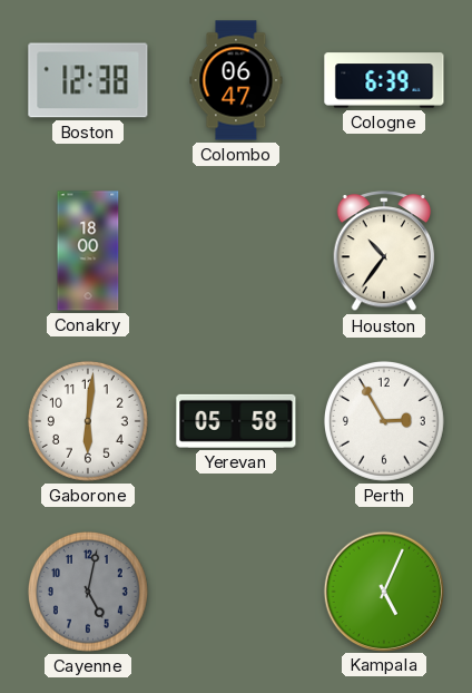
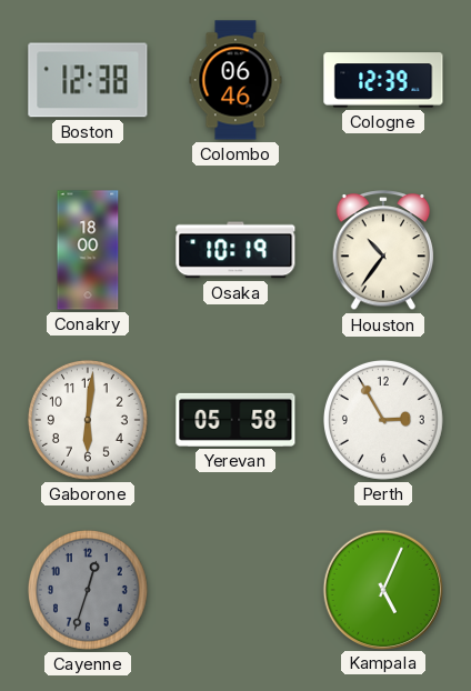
Colombo: 06:47 -> 06:46
Cologne: 6:39 -> 12:39
Osaka: none -> 10:19
Cayenne: 5:02 -> 12:33
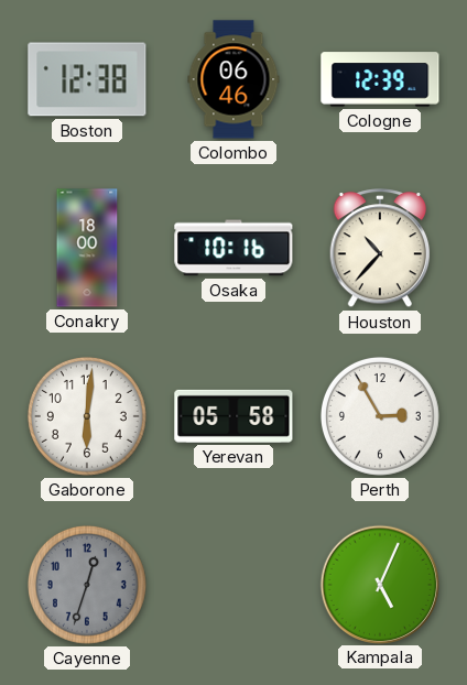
Osaka: 10:19 -> 10:16
Houston: 10:36 -> 10:37
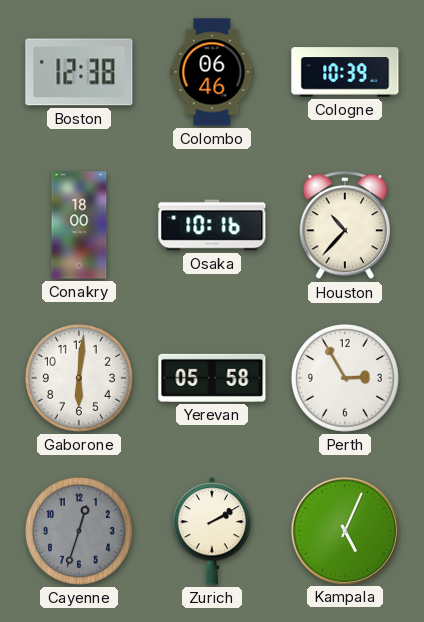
Cologne: 12:39 -> 10:39
Zurich: none -> 2:10
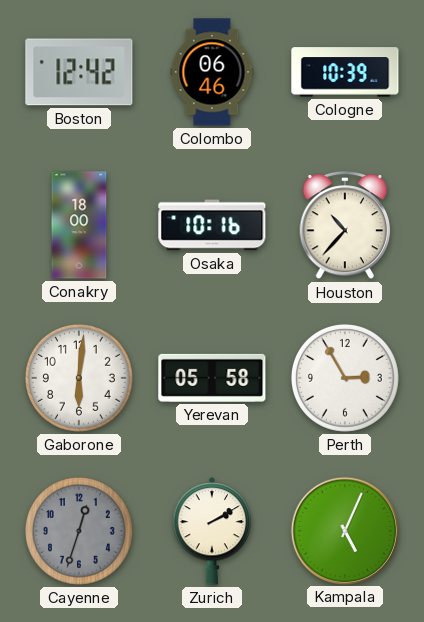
Boston: 12:38 -> 12:42
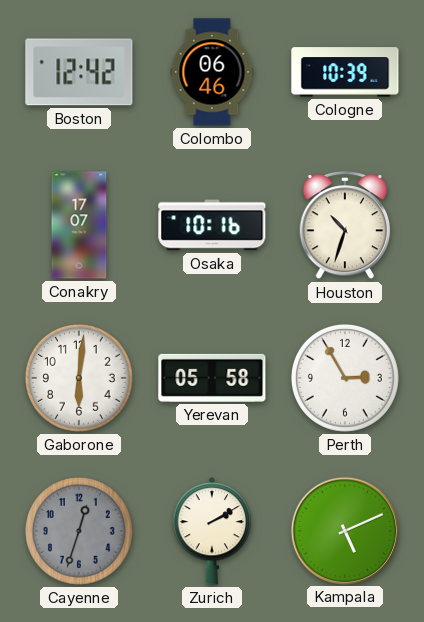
Conakry: 18:00 -> 17:07
Houston: 10:37 -> 10:33
Kampala: 5:04 -> 5:11
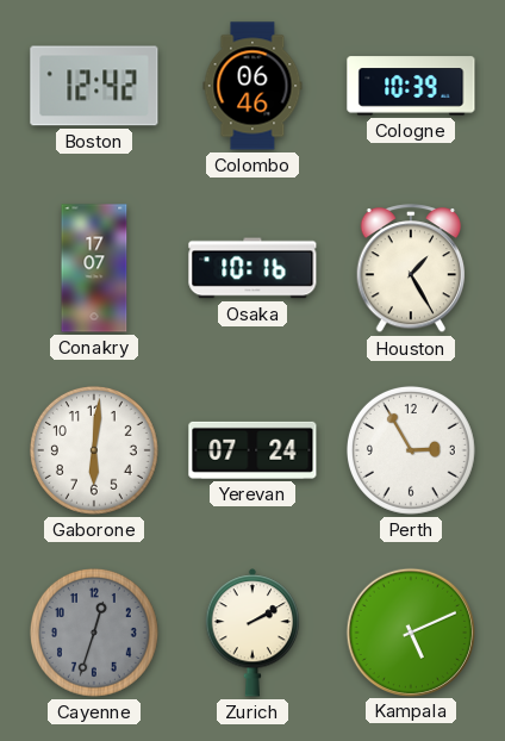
Houston: 10:33 -> 1:25
Yerevan: 05:58 -> 07:24
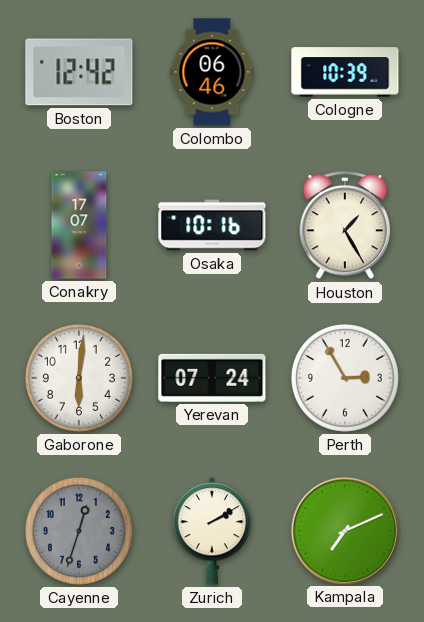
Kampala: 5:11 -> 7:11
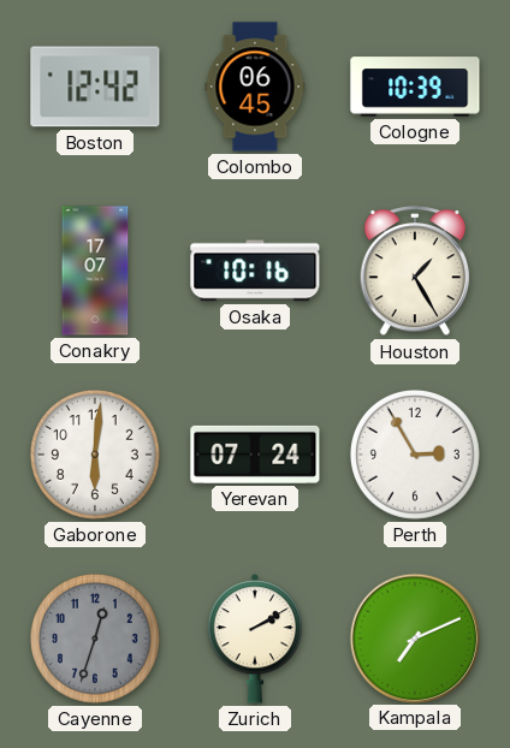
Colombo: 06:46 -> 06:45
